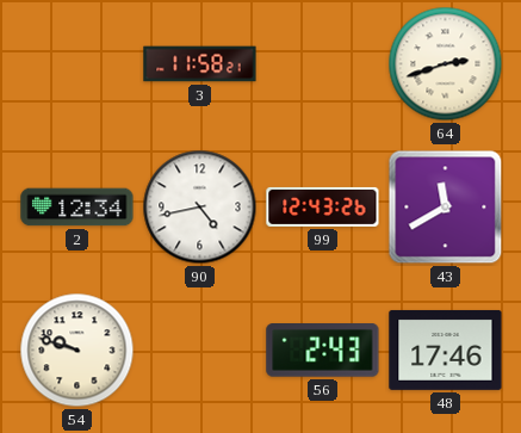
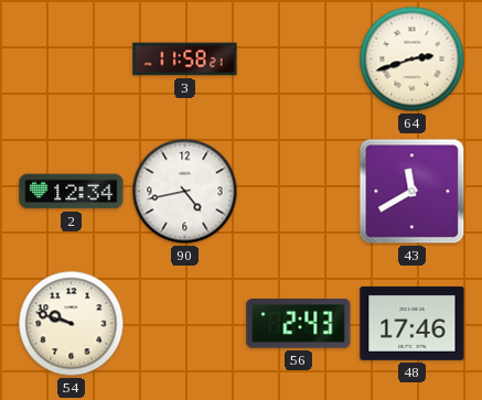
99: 12:43 -> none
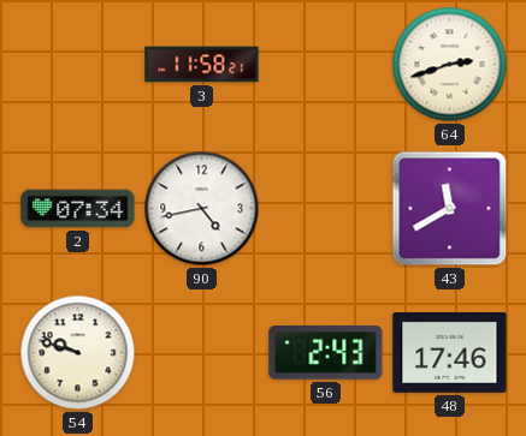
2: 12:34 -> 07:34
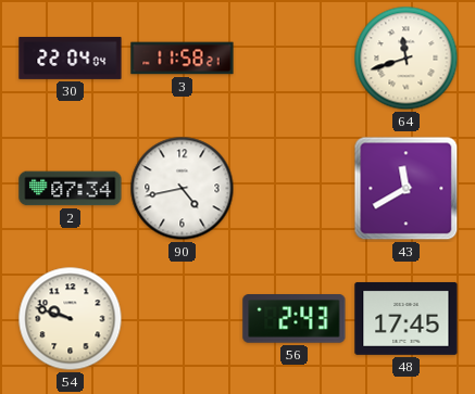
30: none -> 22:04
64: 2:42 -> 11:42
48: 17:46 -> 17:45
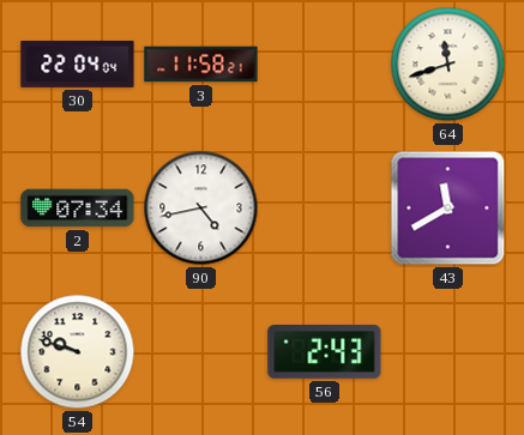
48: 17:45 -> none
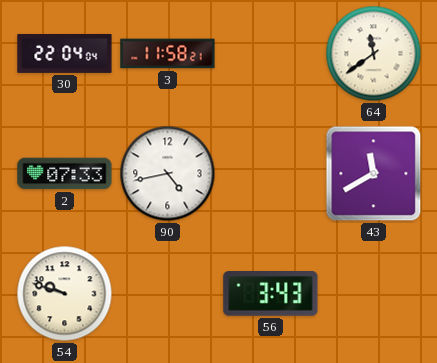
64: 11:42 -> 11:39
2: 07:34 -> 07:33
56: 2:43 -> 3:43
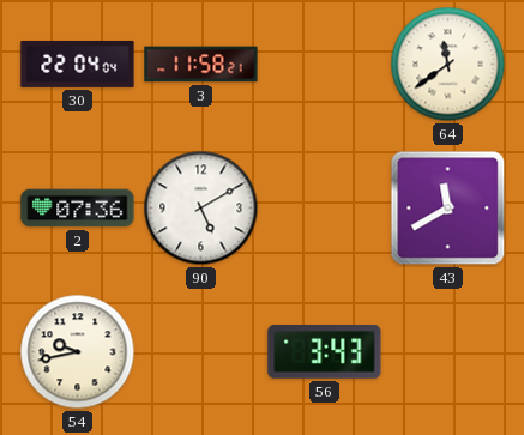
2: 07:33 -> 07:36
90: 4:43 -> 5:10
54: 9:48 -> 9:43
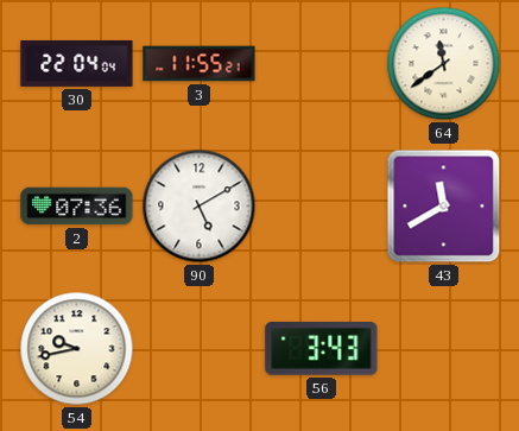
3: 11:58 -> 11:55
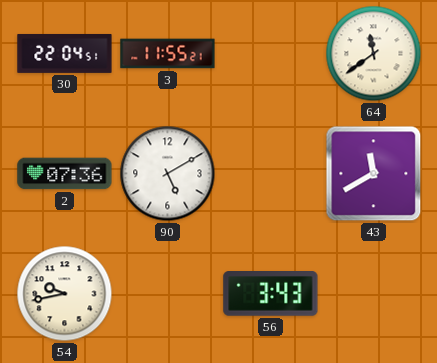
30: 22:04:04 -> 22:04:51
